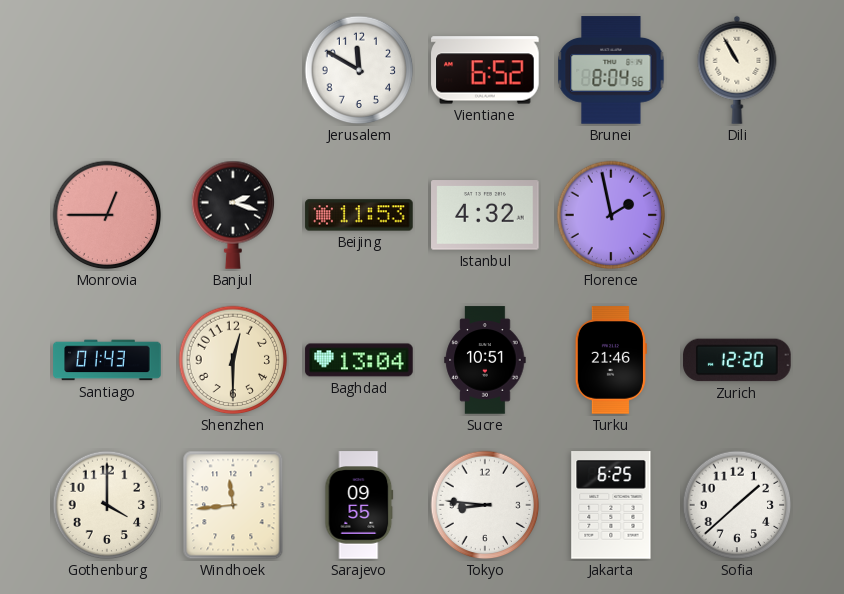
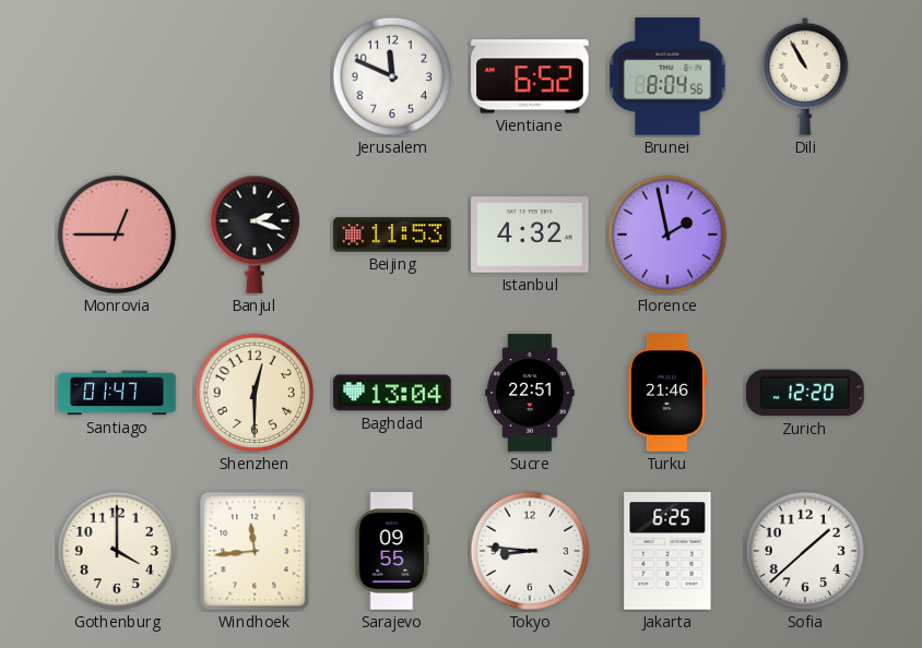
Jerusalem: 11:50 -> 11:49
Santiago: 01:43 -> 01:47
Sucre: 10:51 -> 22:51
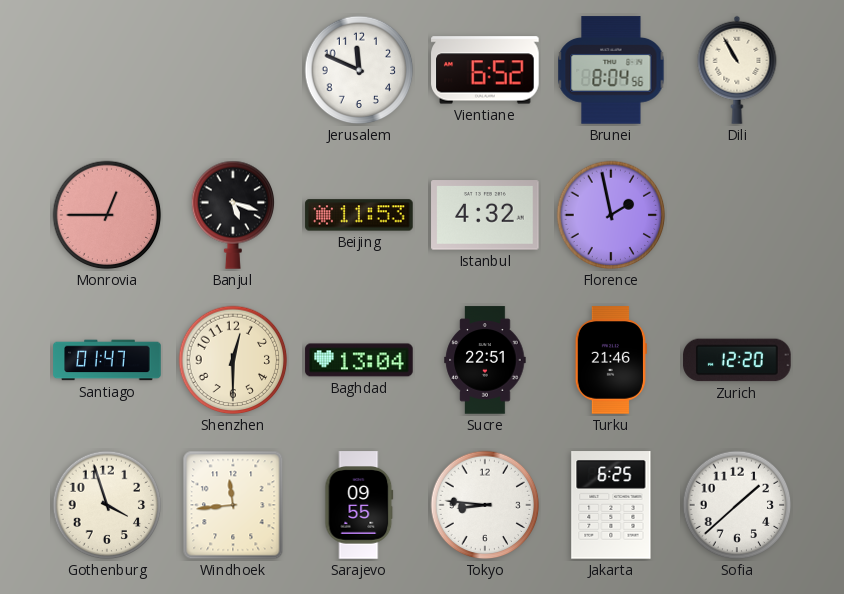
Banjul: 2:18 -> 5:18
Gothenburg: 4:00 -> 3:57
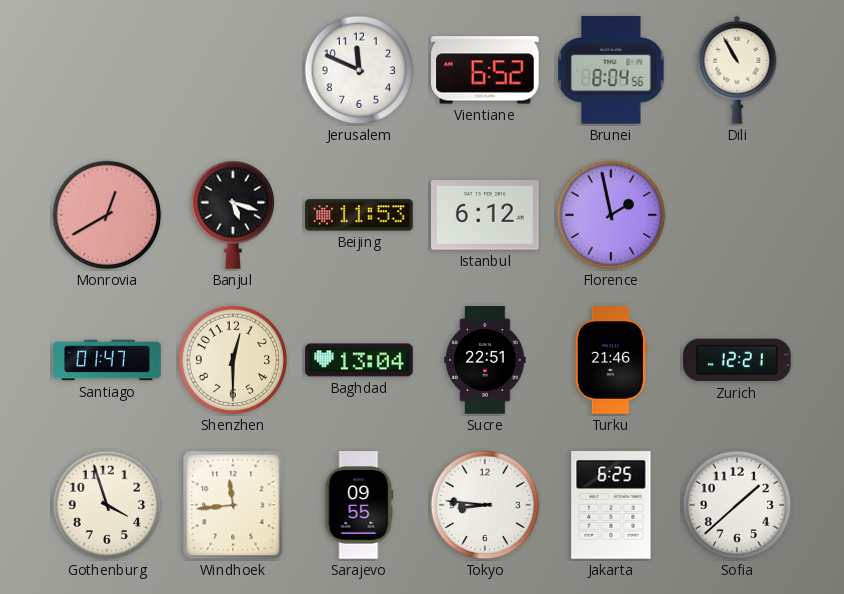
Monrovia: 12:45 -> 12:40
Istanbul: 4:32 -> 6:12
Zurich: 12:20 -> 12:21
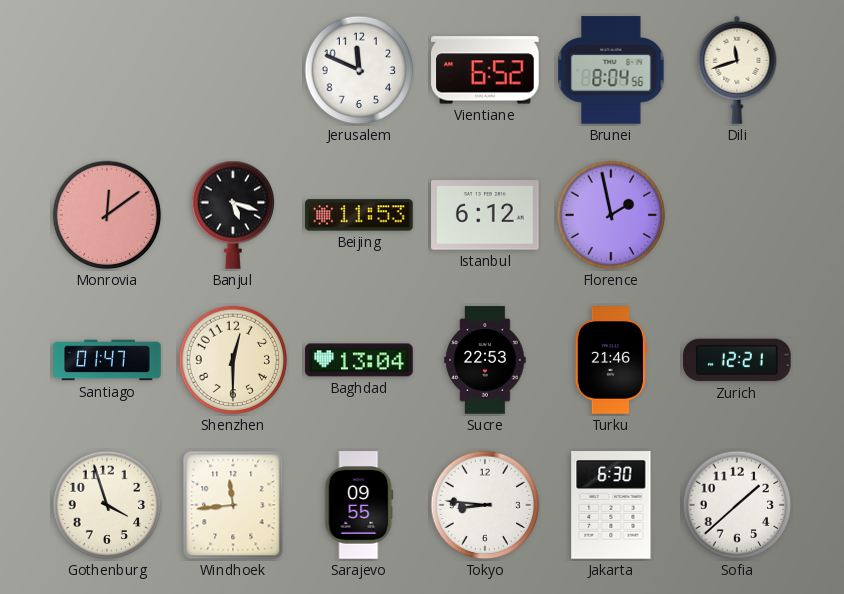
Dili: 10:55 -> 11:42
Monrovia: 12:40 -> 12:09
Sucre: 22:51 -> 22:53
Jakarta: 6:25 -> 6:30
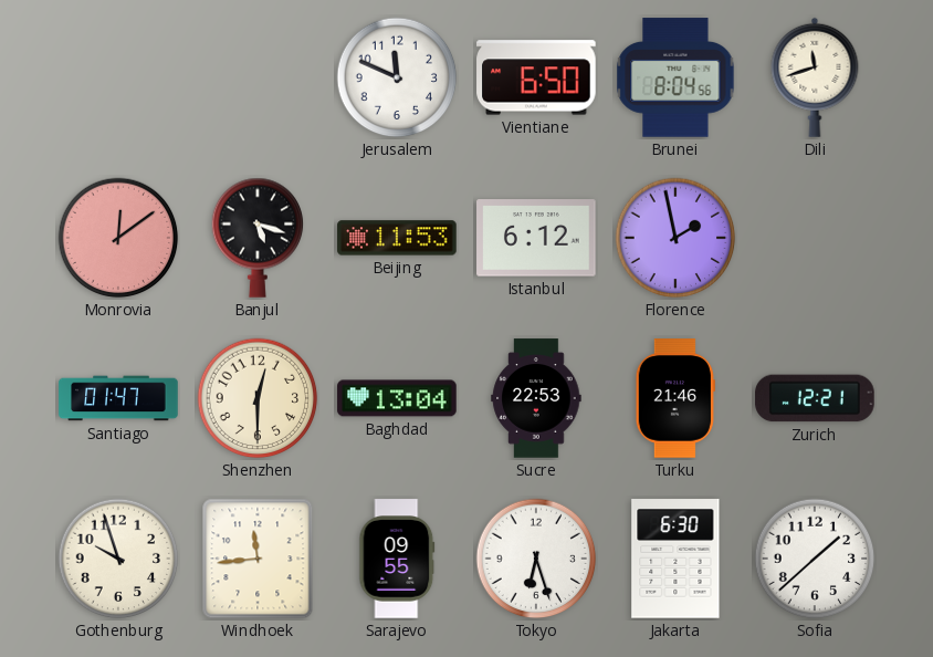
Vientiane: 6:52 -> 6:50
Gothenburg: 3:57 -> 9:57
Tokyo: 8:46 -> 6:27
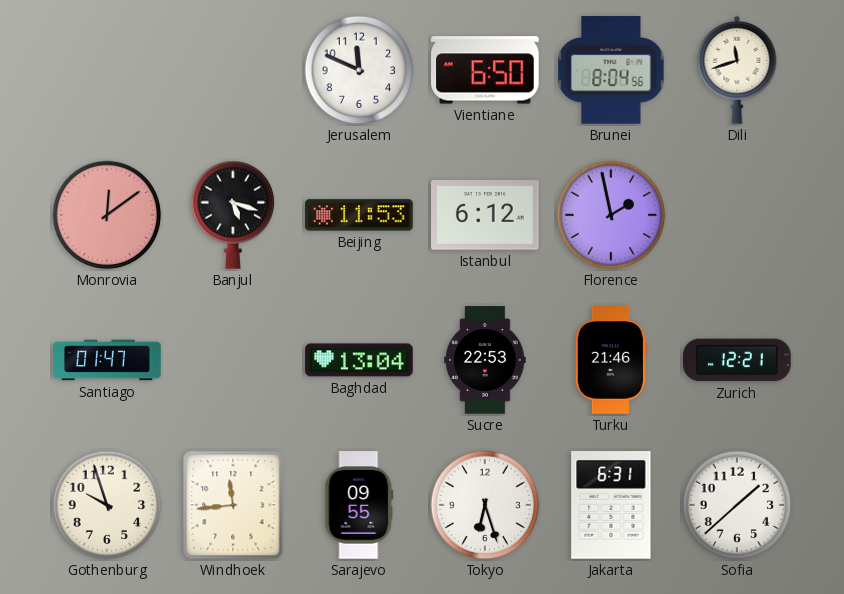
Shenzhen: 12:30 -> none
Jakarta: 6:30 -> 6:31
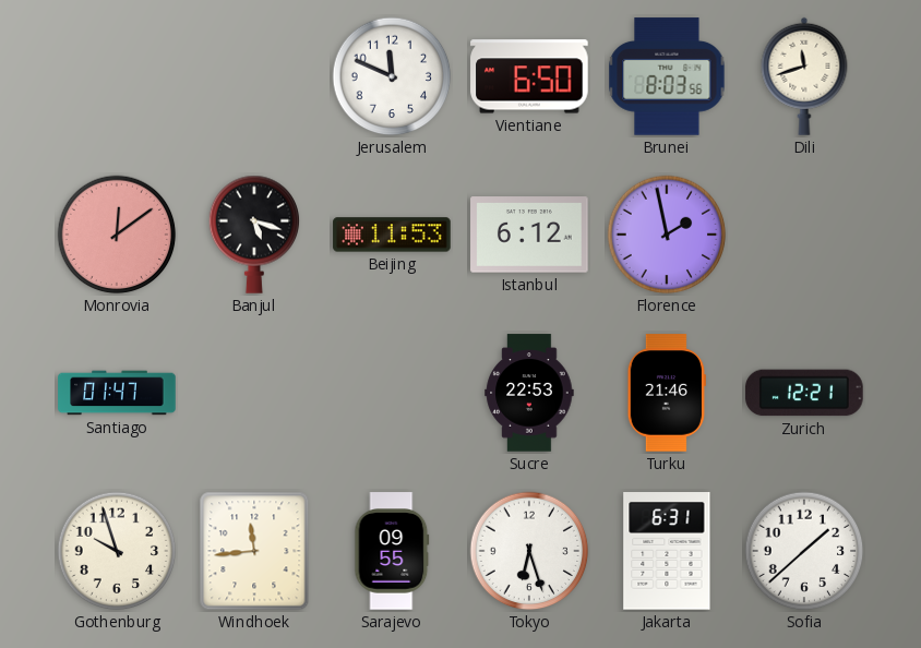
Brunei: 8:04 -> 8:03
Baghdad: 13:04 -> none
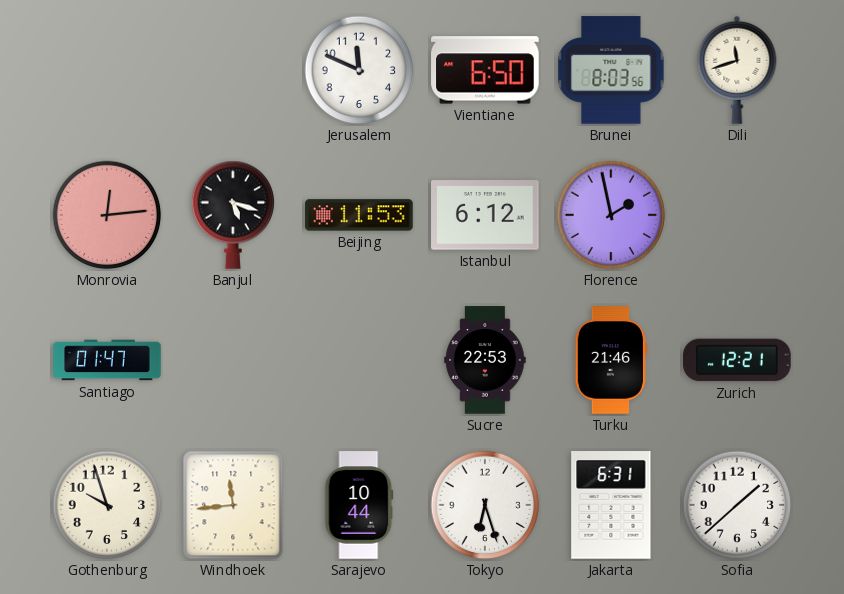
Monrovia: 12:09 -> 12:14
Sarajevo: 09:55 -> 10:44
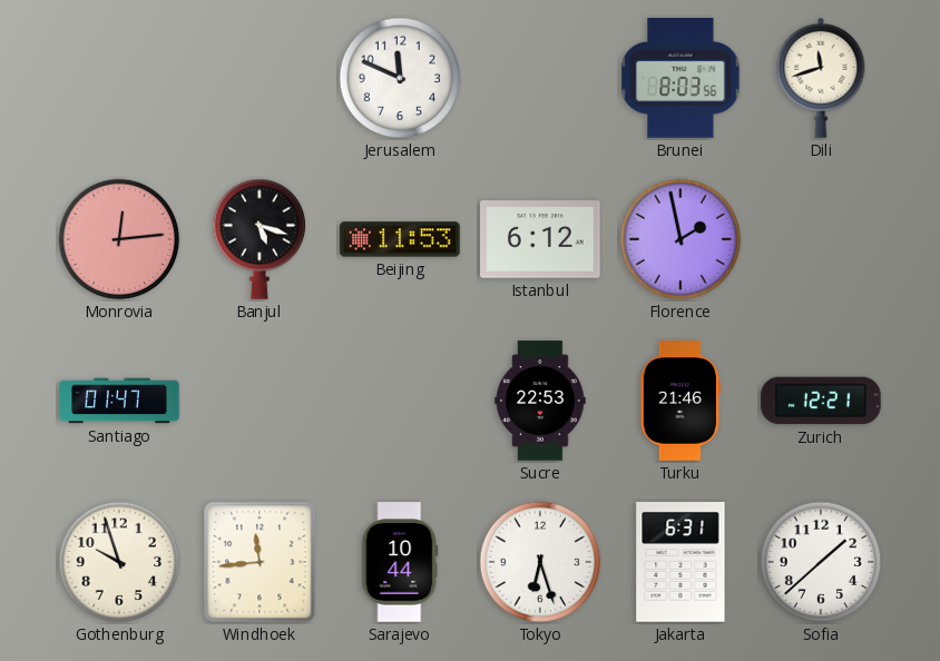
Vientiane: 6:50 -> none
